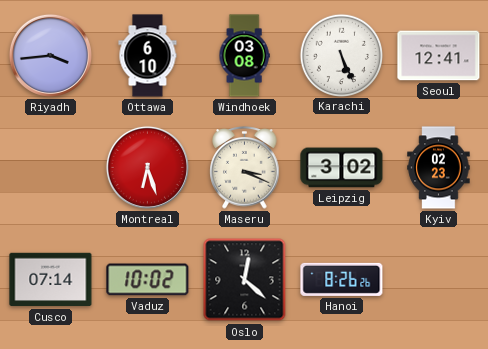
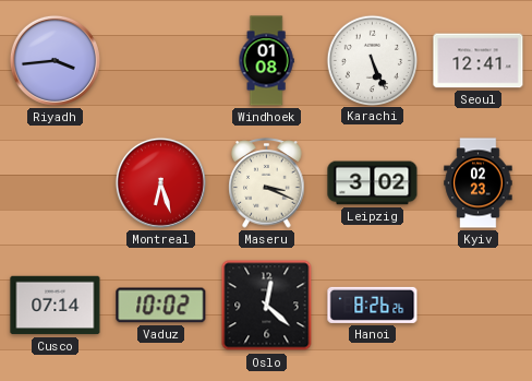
Ottawa: 6:10 -> none
Windhoek: 03:08 -> 01:08
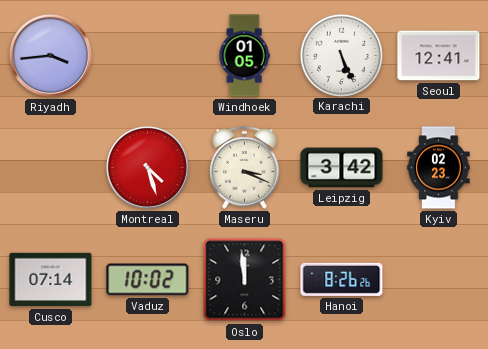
Windhoek: 01:08 -> 01:05
Montreal: 6:27 -> 4:27
Leipzig: 3:02 -> 3:42
Oslo: 12:22 -> 11:59
